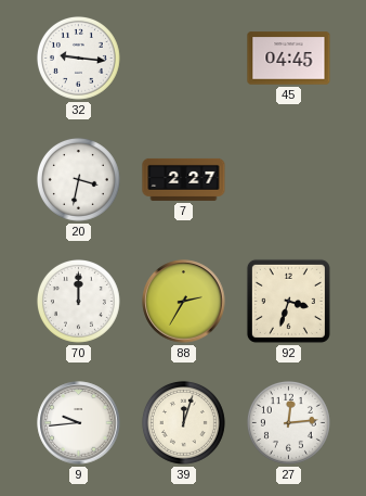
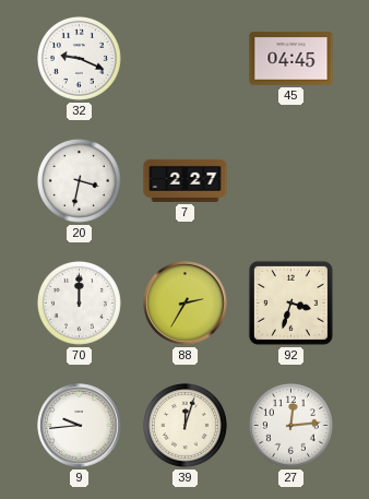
32: 9:16 -> 9:19
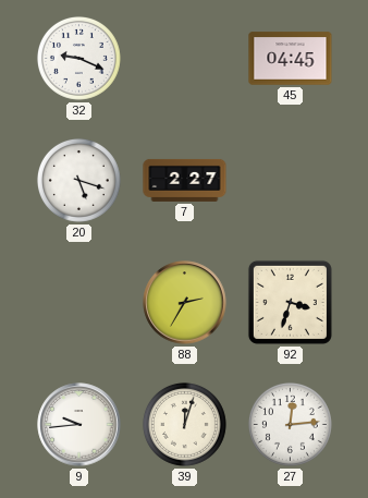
20: 3:32 -> 5:18
70: 12:00 -> none
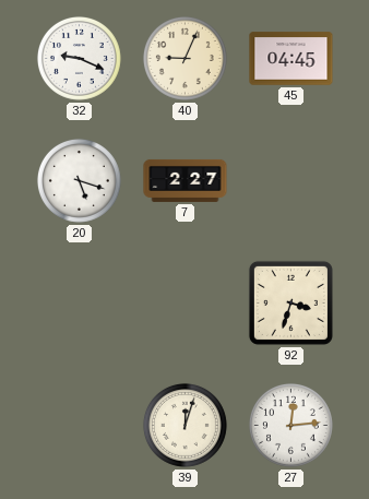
40: none -> 9:04
88: 2:35 -> none
9: 9:44 -> none
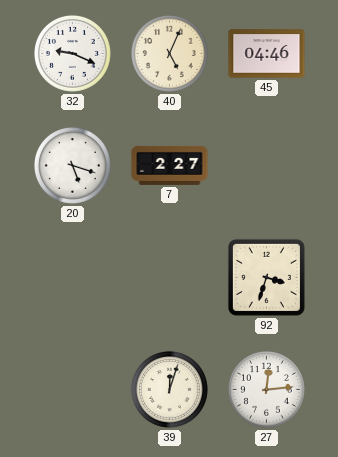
40: 9:04 -> 5:04
45: 04:45 -> 04:46
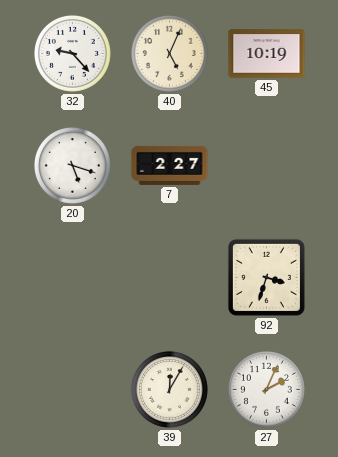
32: 9:19 -> 9:23
45: 04:46 -> 10:19
39: 12:03 -> 12:05
27: 12:14 -> 2:04
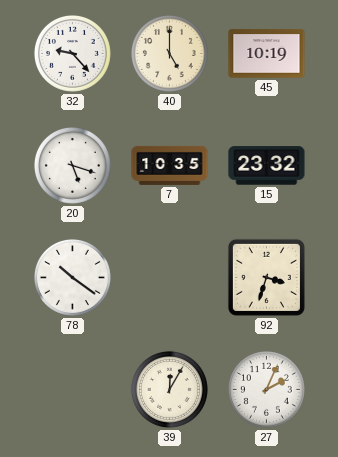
40: 5:04 -> 5:00
7: 2:27 -> 10:35
15: none -> 23:32
78: none -> 10:21
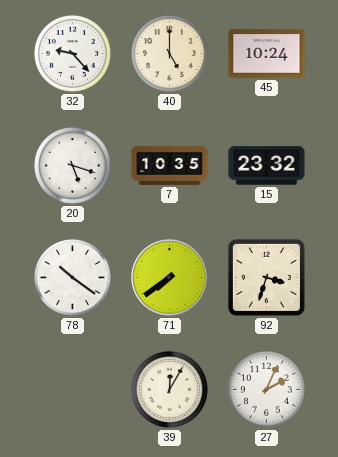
45: 10:19 -> 10:24
71: none -> 7:39
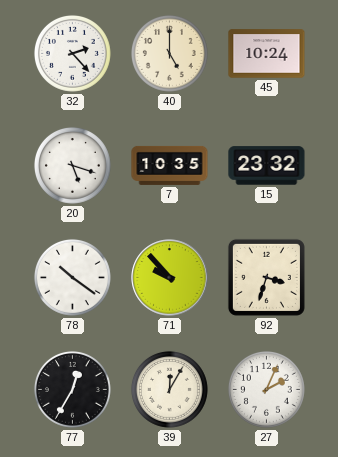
32: 9:23 -> 2:23
71: 7:39 -> 9:53
77: none -> 12:35
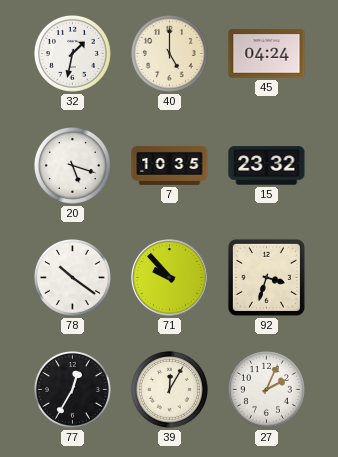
32: 2:23 -> 1:32
45: 10:24 -> 04:24
